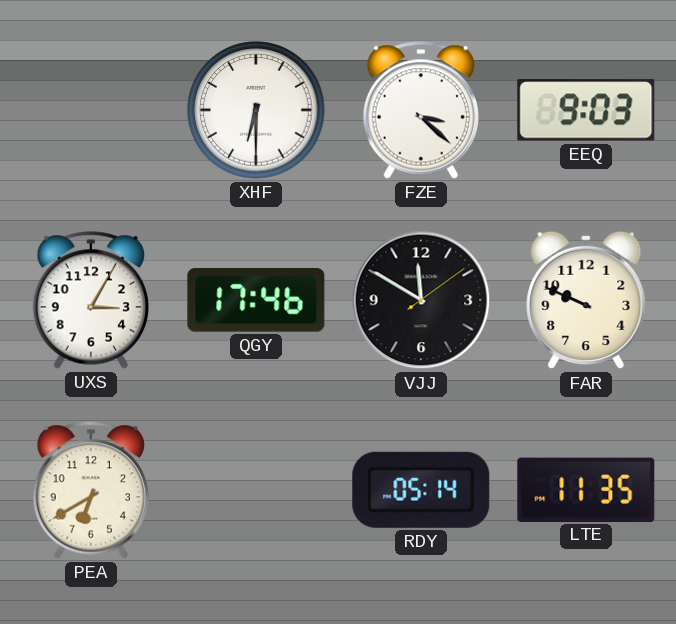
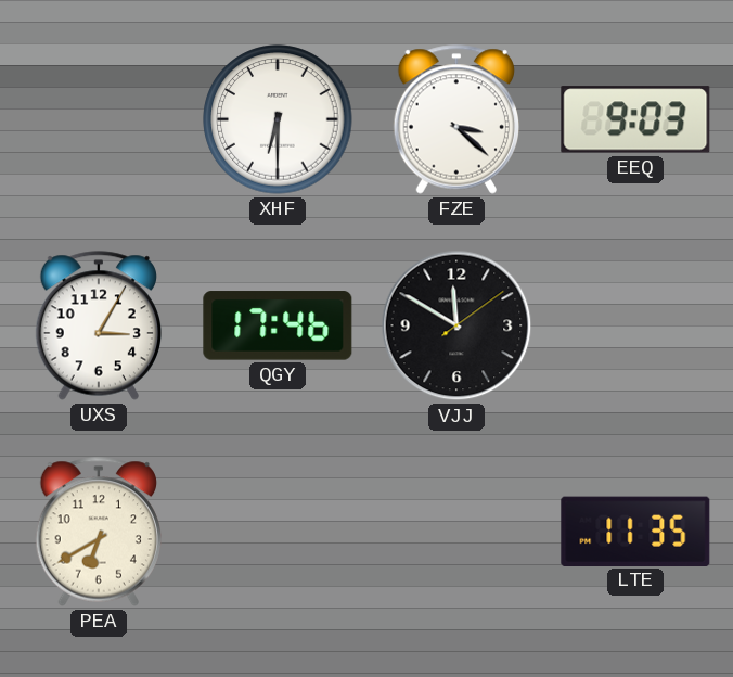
FAR: 9:49 -> none
RDY: 05:14 -> none
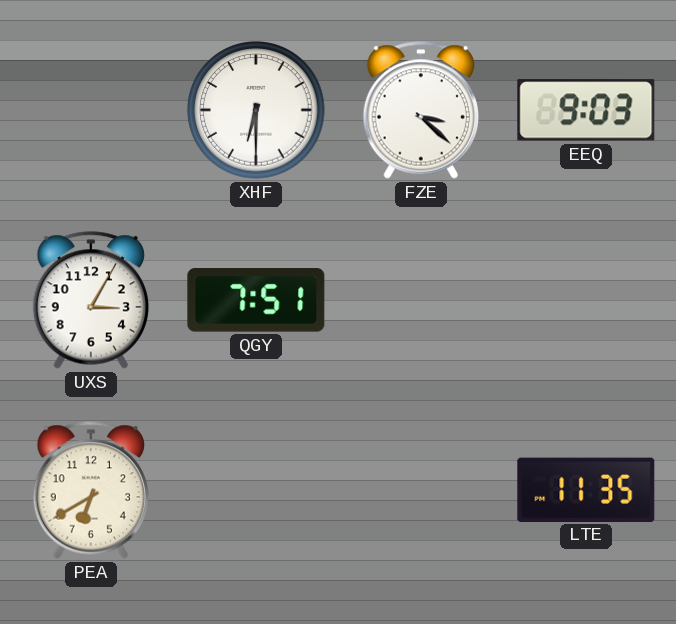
QGY: 17:46 -> 7:51
VJJ: 11:50 -> none
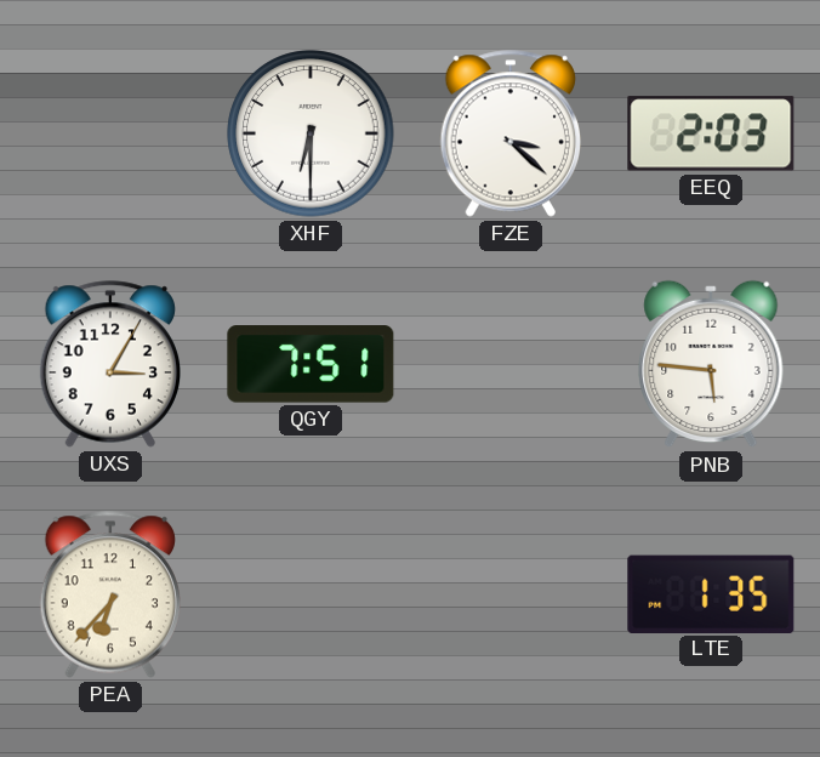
EEQ: 9:03 -> 2:03
PNB: none -> 5:46
PEA: 6:40 -> 6:37
LTE: 11:35 -> 1:35
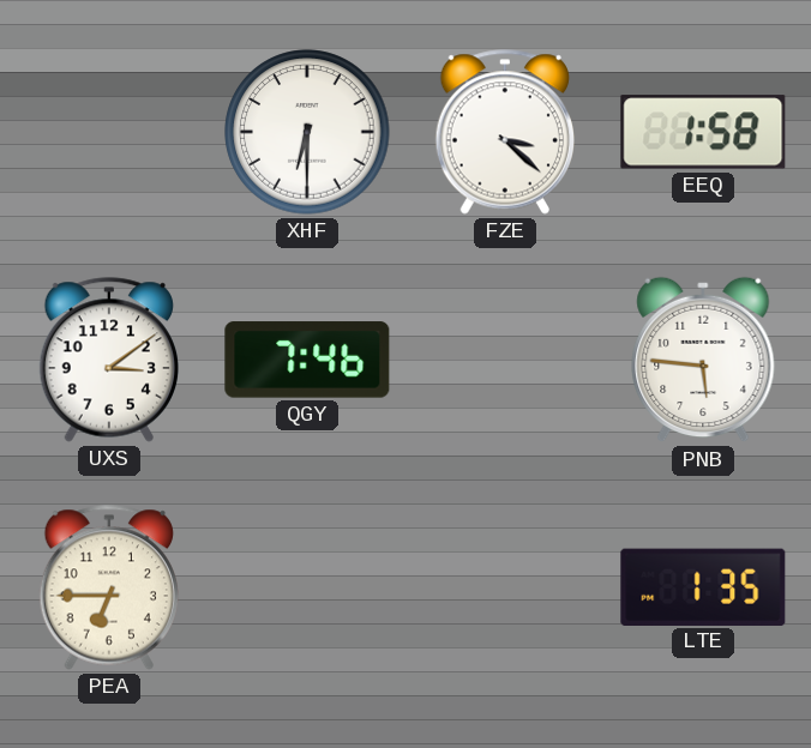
EEQ: 2:03 -> 1:58
UXS: 3:05 -> 3:09
QGY: 7:51 -> 7:46
PEA: 6:37 -> 6:45
